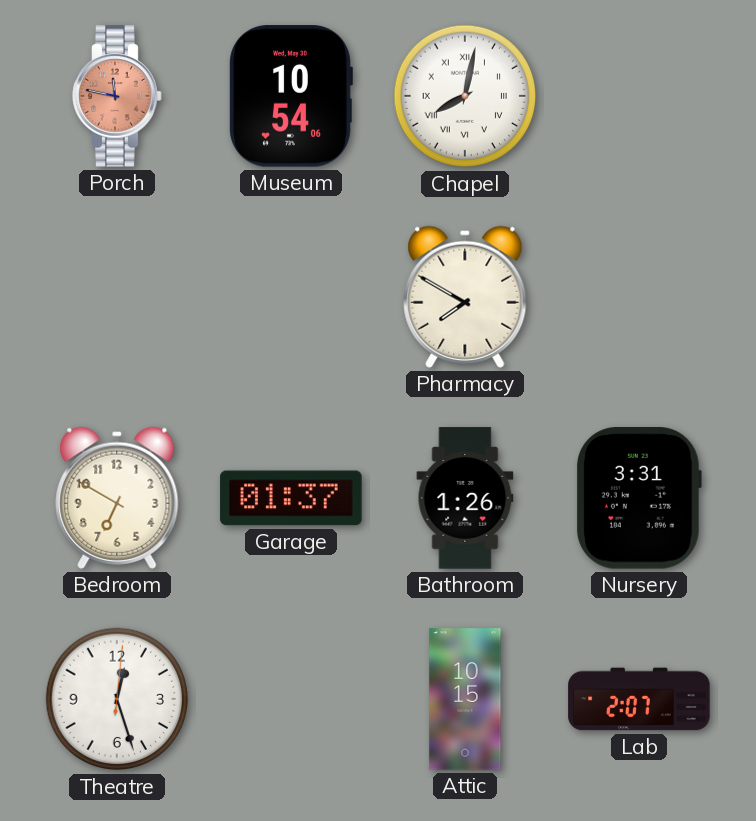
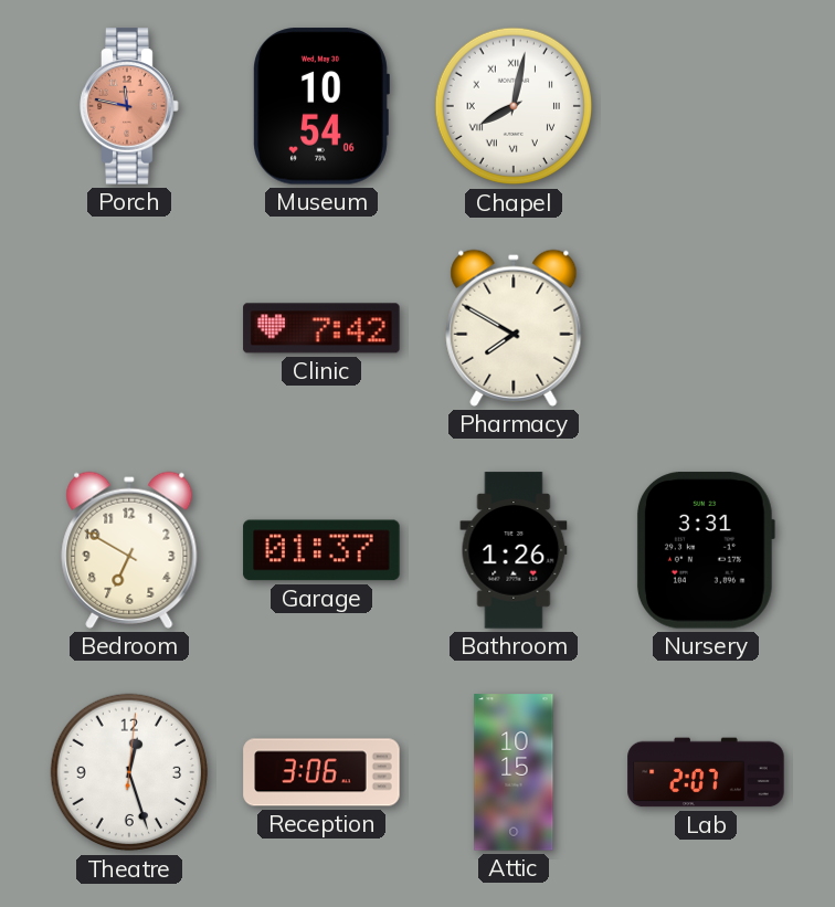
Clinic: none -> 7:42
Reception: none -> 3:06
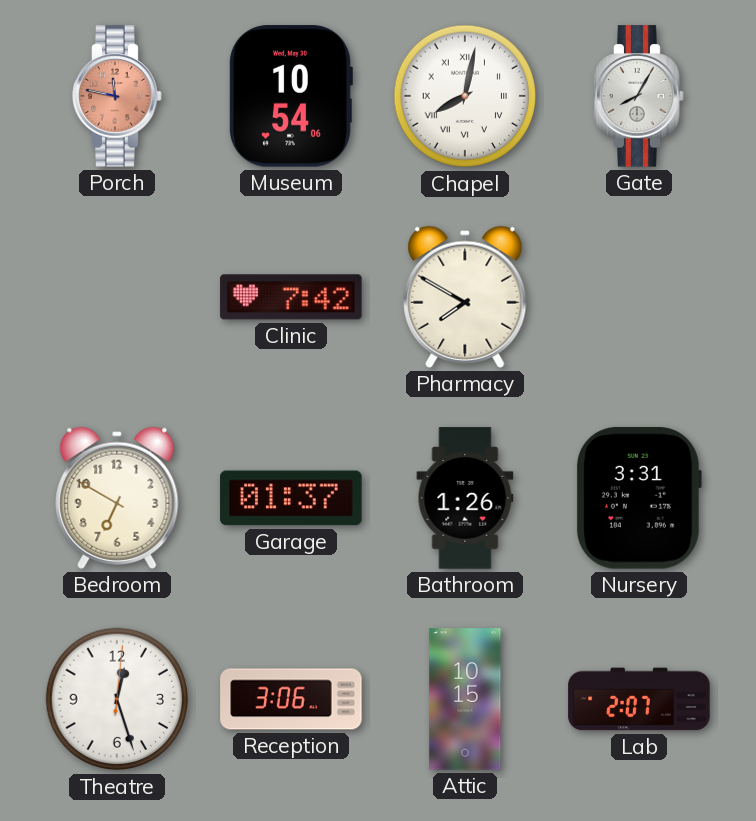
Gate: none -> 8:05
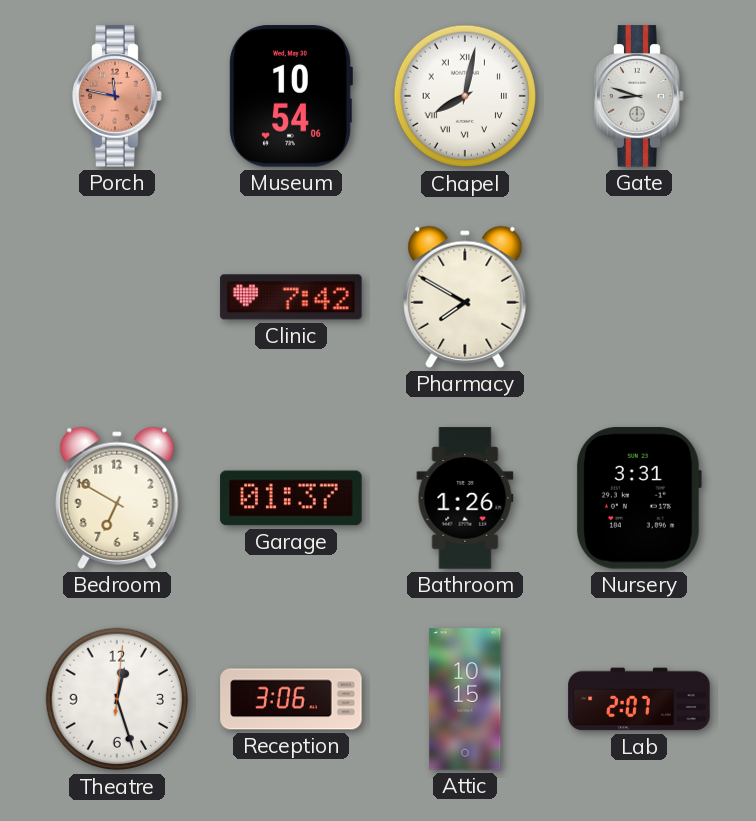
Gate: 8:05 -> 8:48
